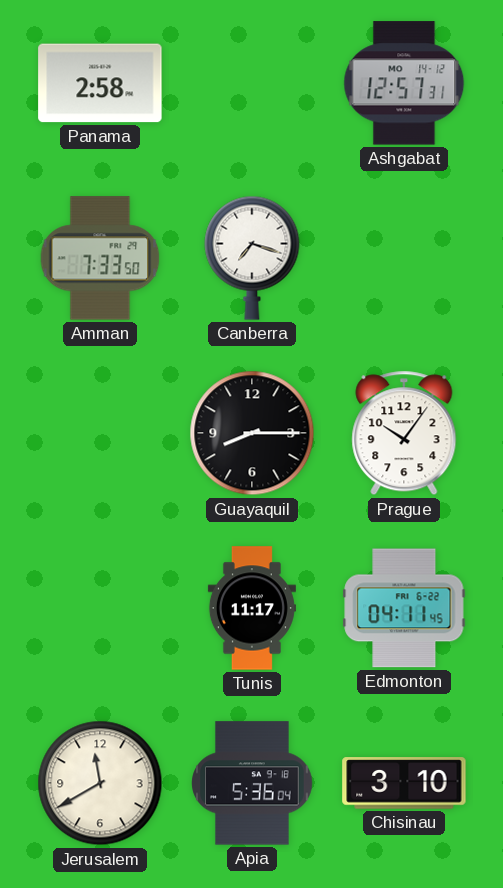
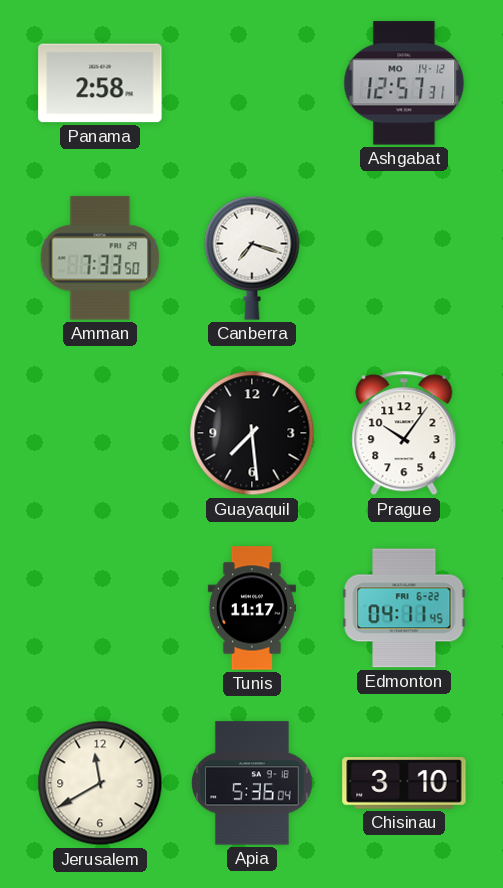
Guayaquil: 8:15 -> 7:29
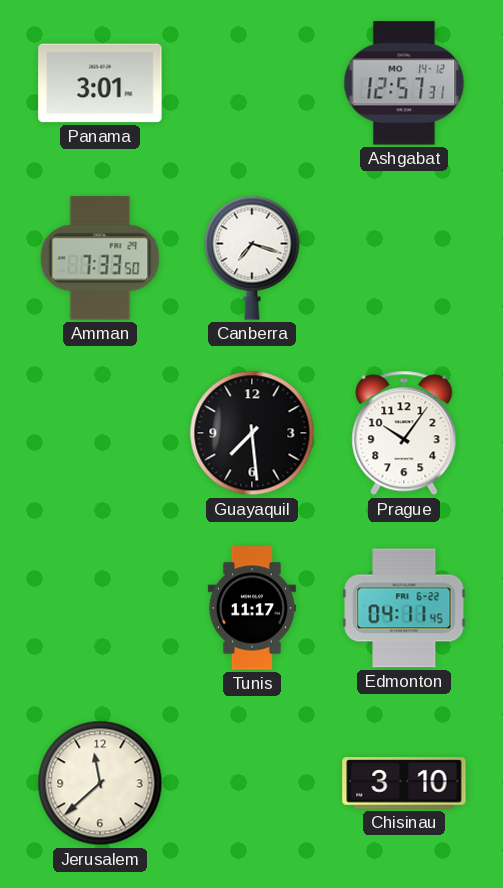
Panama: 2:58 -> 3:01
Jerusalem: 11:40 -> 11:38
Apia: 5:36 -> none
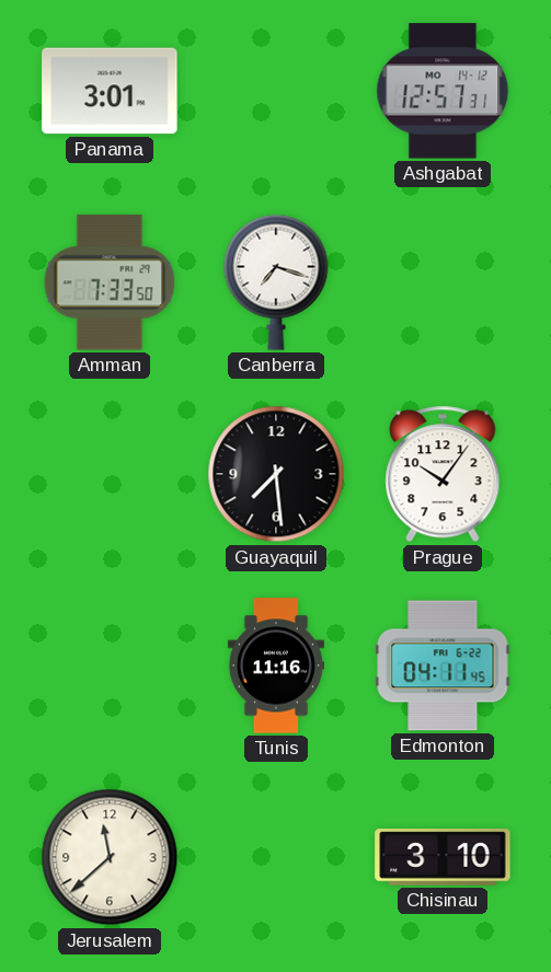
Tunis: 11:17 -> 11:16
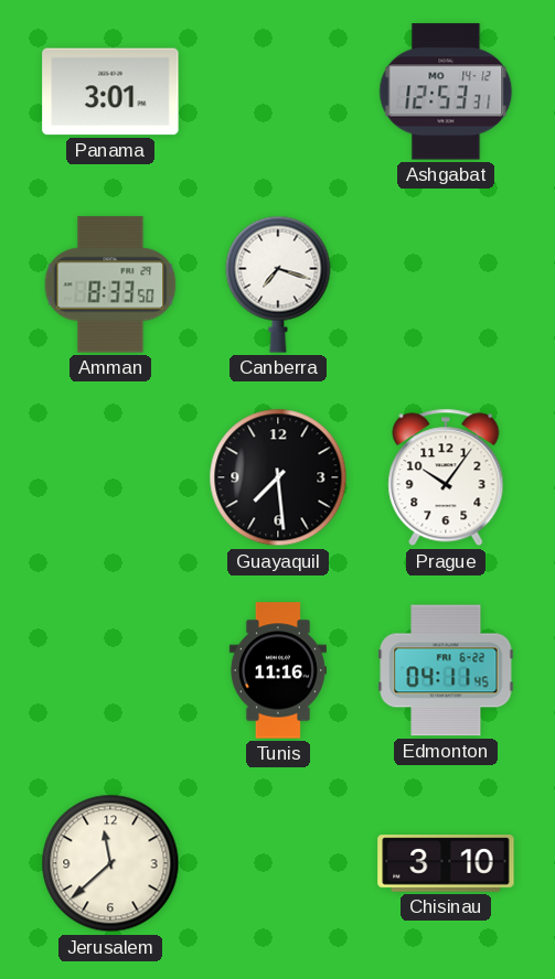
Ashgabat: 12:57 -> 12:53
Amman: 7:33 -> 8:33
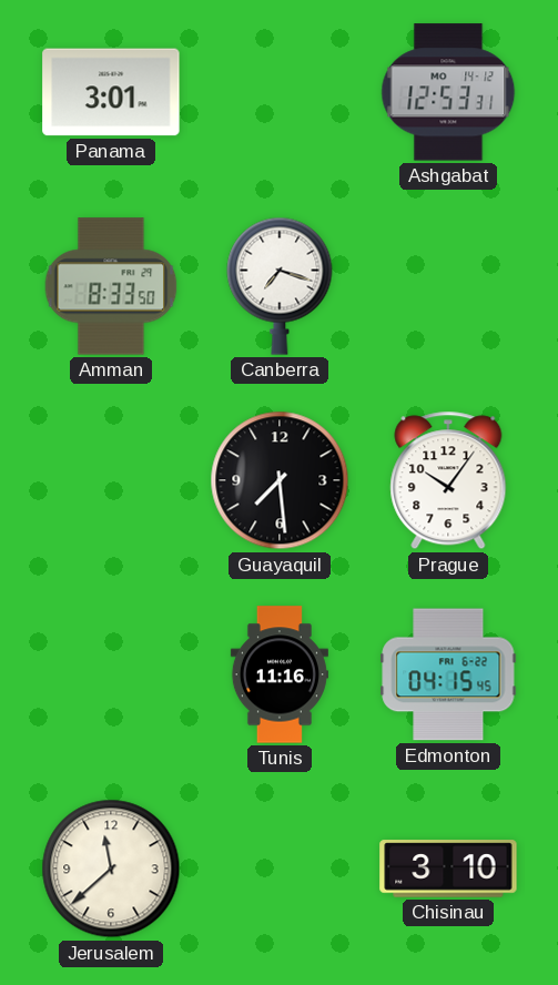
Edmonton: 04:11 -> 04:15
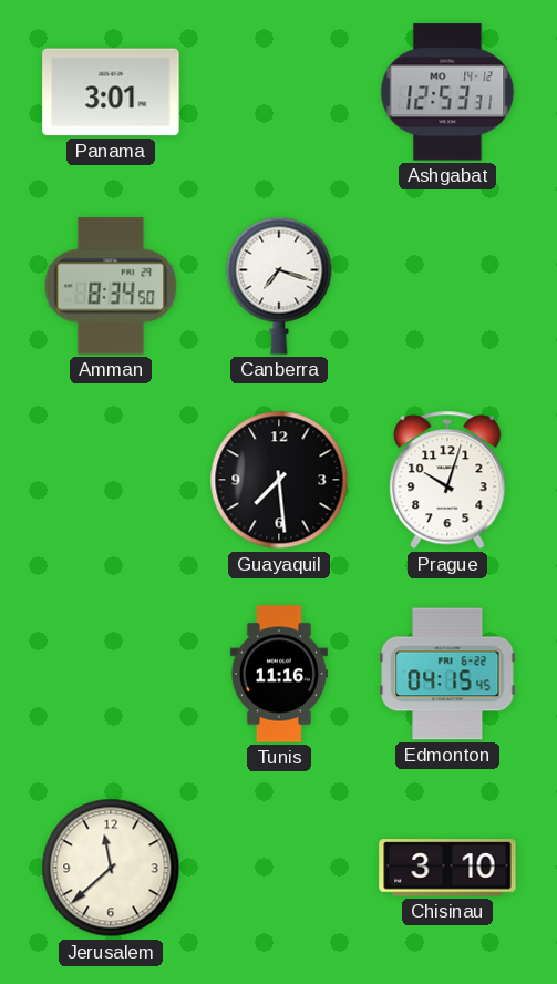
Amman: 8:33 -> 8:34
Prague: 10:06 -> 10:03
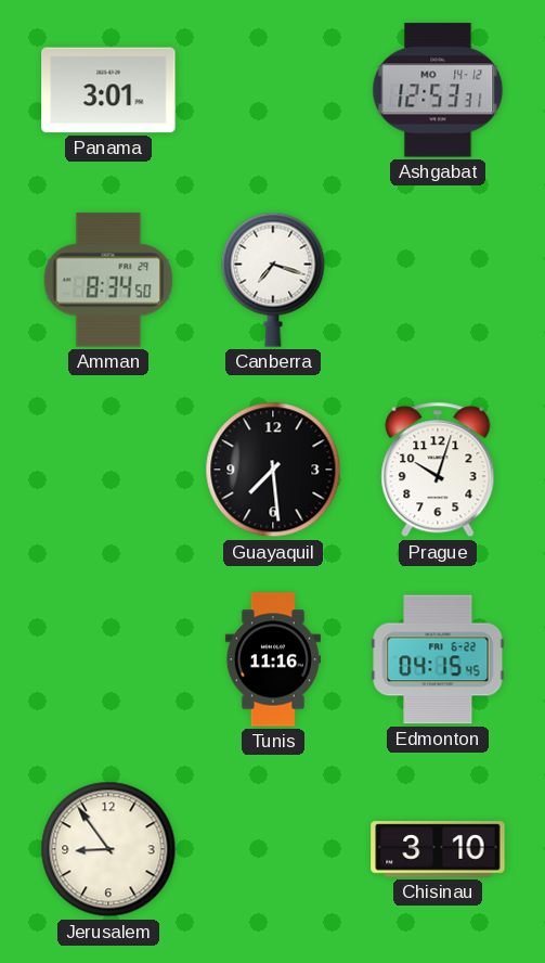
Jerusalem: 11:38 -> 8:54
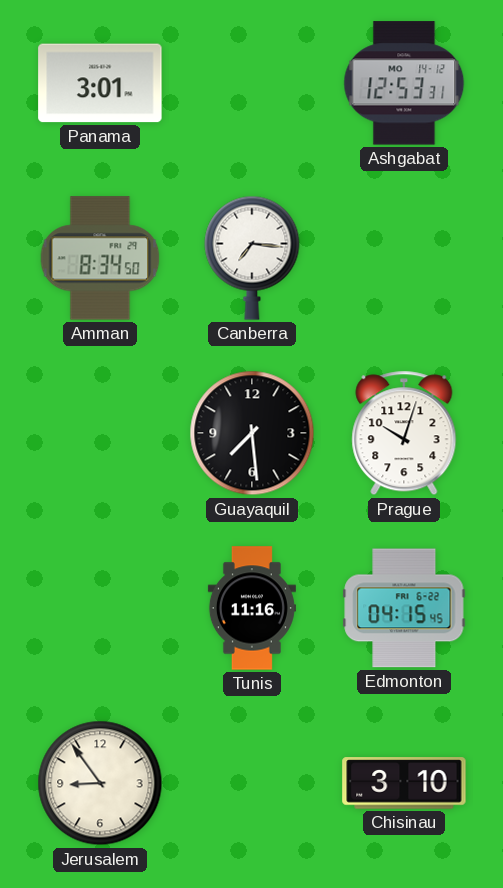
Canberra: 7:18 -> 7:16
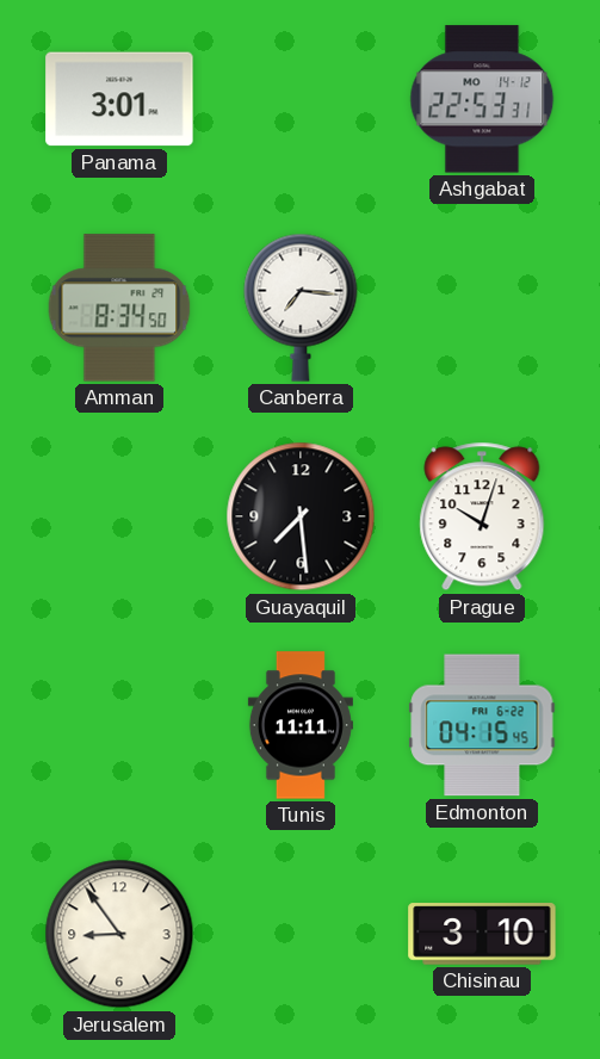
Ashgabat: 12:53 -> 22:53
Tunis: 11:16 -> 11:11
